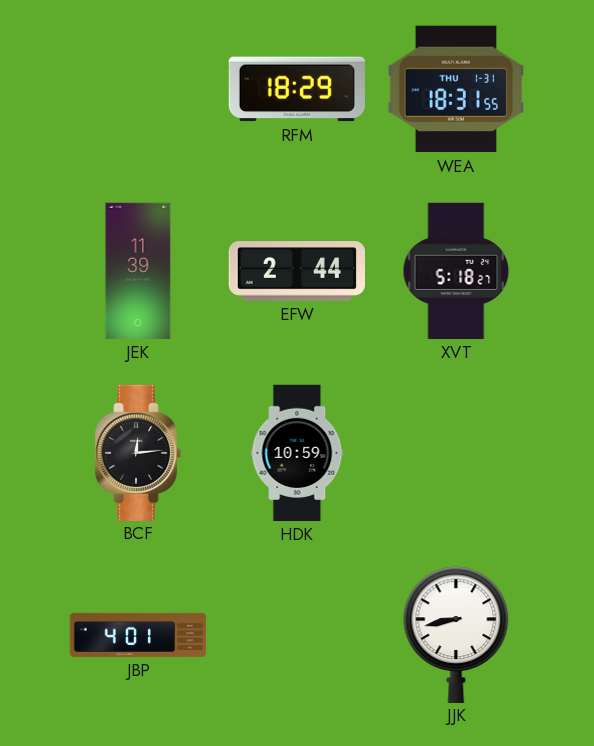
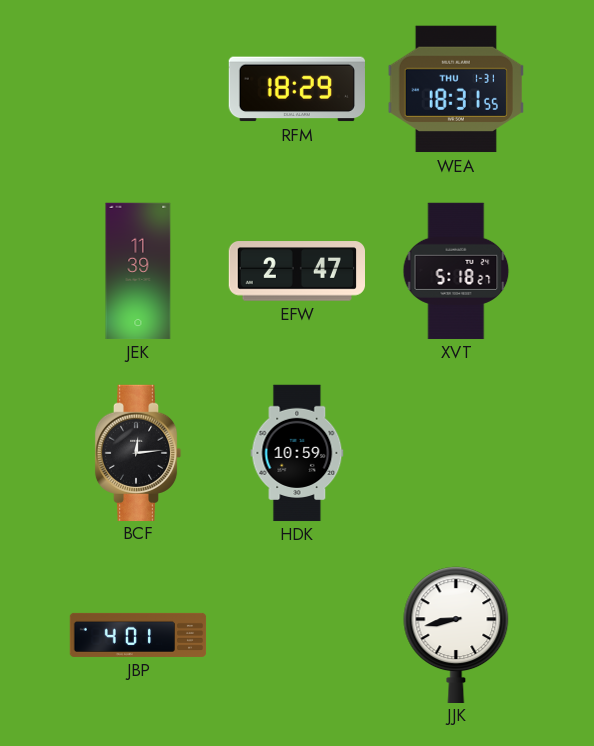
EFW: 2:44 -> 2:47
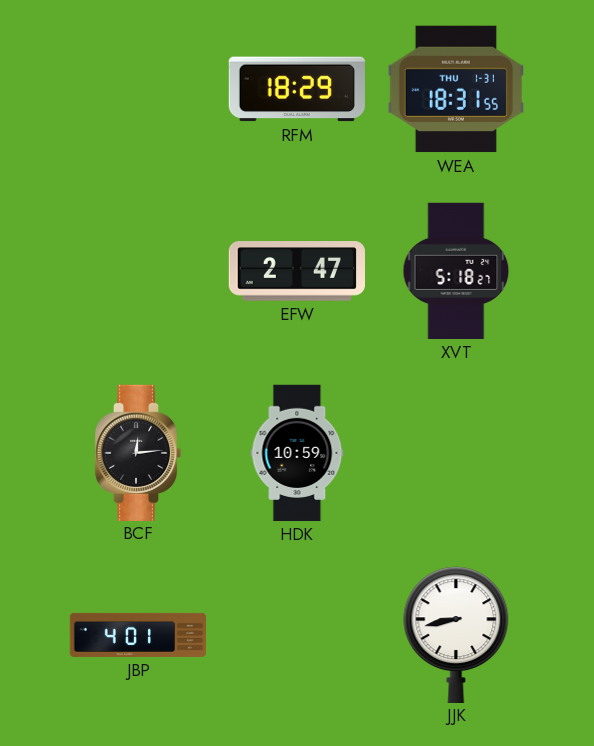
JEK: 11:39 -> none
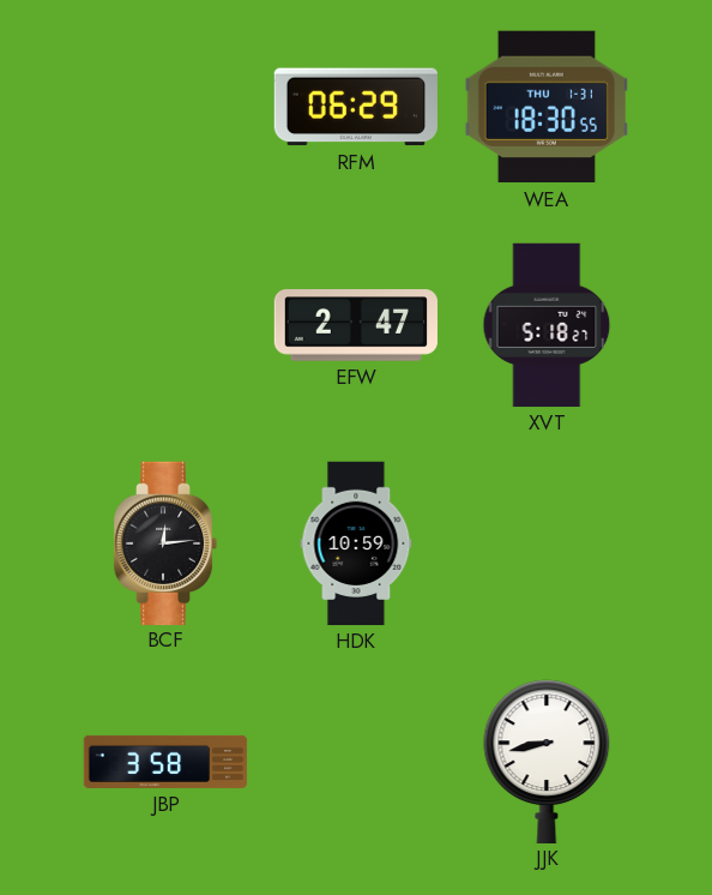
RFM: 18:29 -> 06:29
WEA: 18:31 -> 18:30
JBP: 4:01 -> 3:58
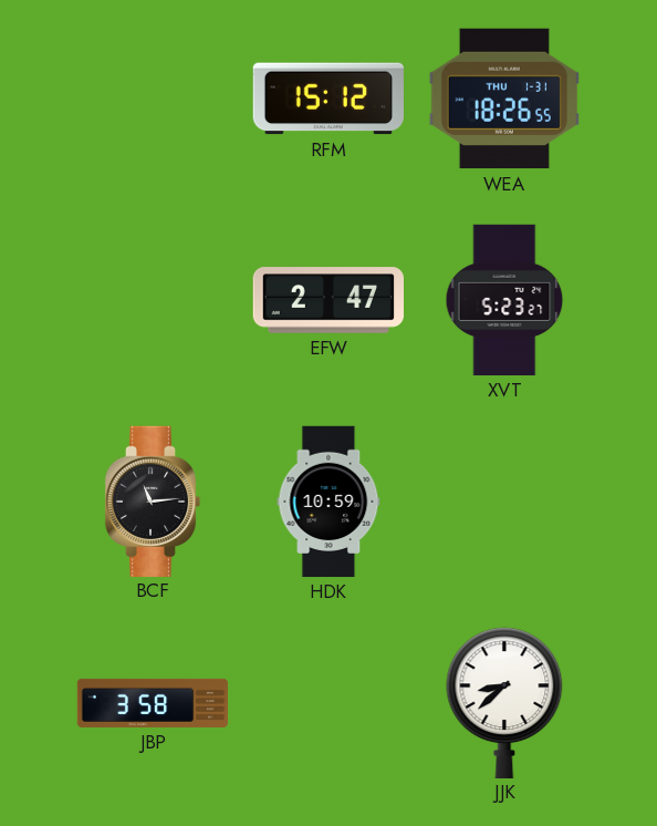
RFM: 06:29 -> 15:12
WEA: 18:30 -> 18:26
XVT: 5:18 -> 5:23
BCF: 12:14 -> 11:14
JJK: 8:43 -> 8:38
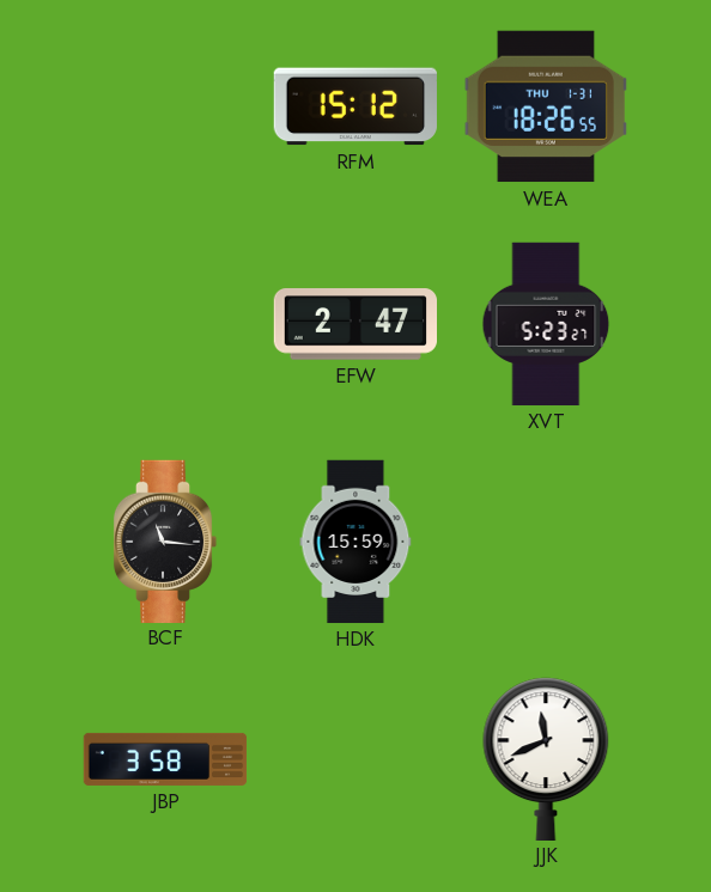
BCF: 11:14 -> 11:16
HDK: 10:59 -> 15:59
JJK: 8:38 -> 11:41
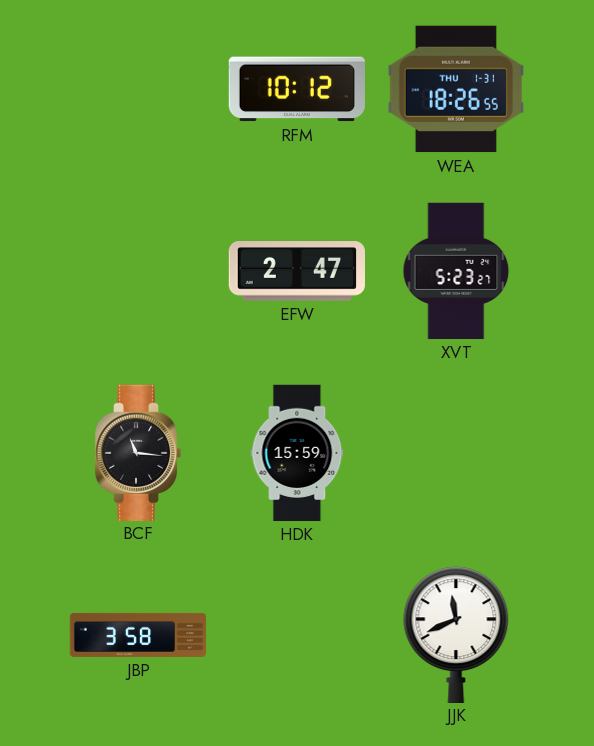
RFM: 15:12 -> 10:12
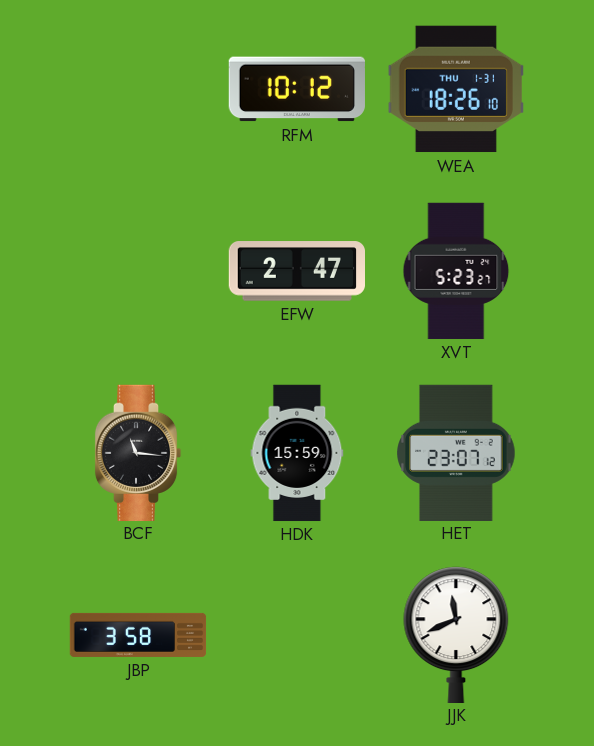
WEA: 18:26:55 -> 18:26:10
HET: none -> 23:07
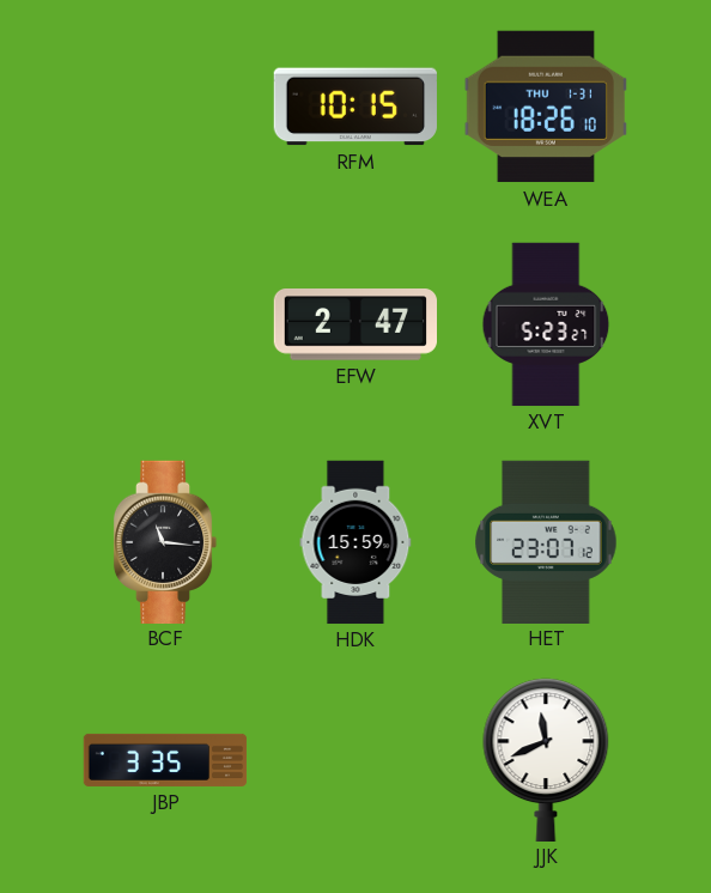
RFM: 10:12 -> 10:15
JBP: 3:58 -> 3:35
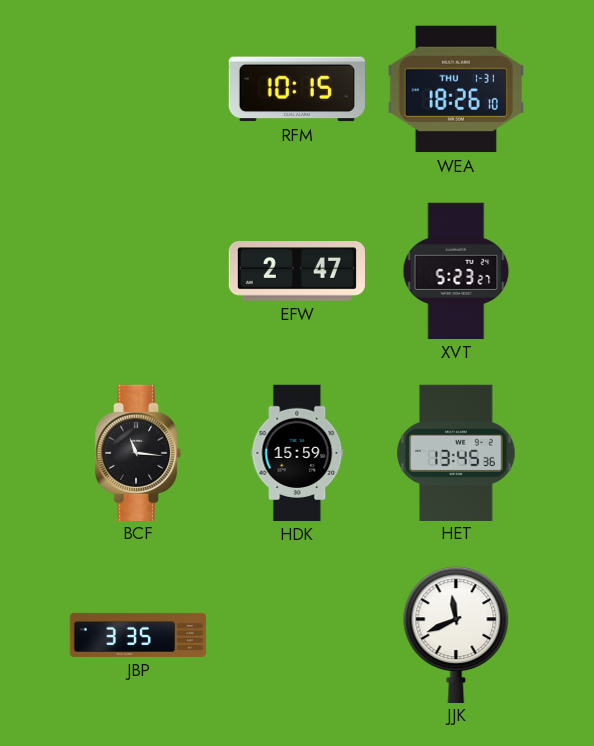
HET: 23:07 -> 13:45
